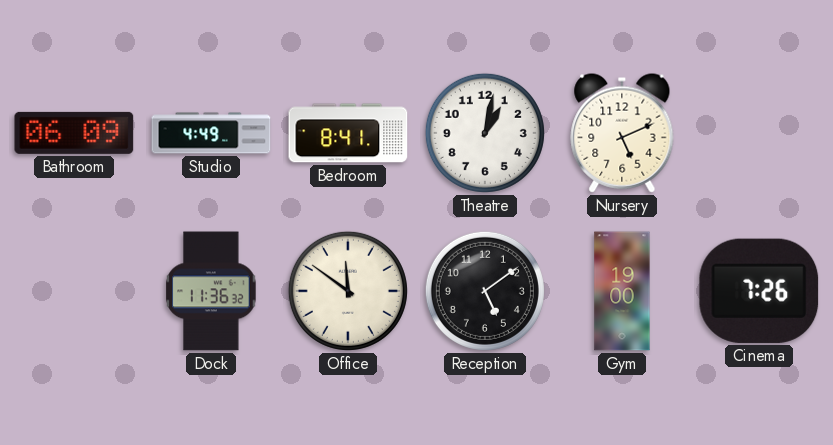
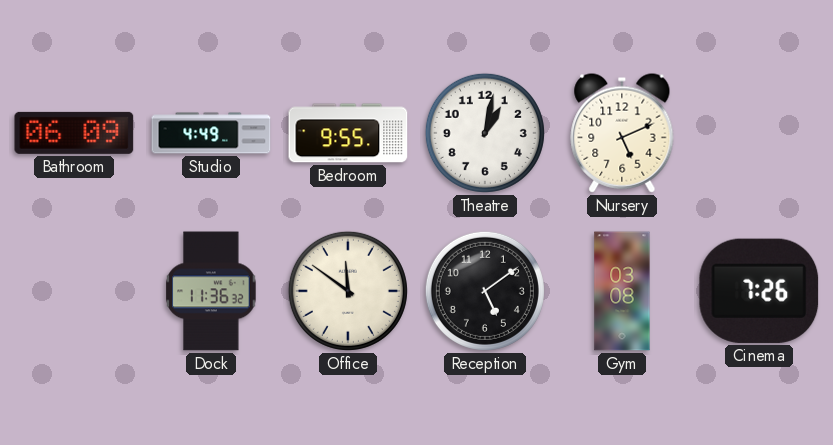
Bedroom: 8:41 -> 9:55
Gym: 19:00 -> 03:08
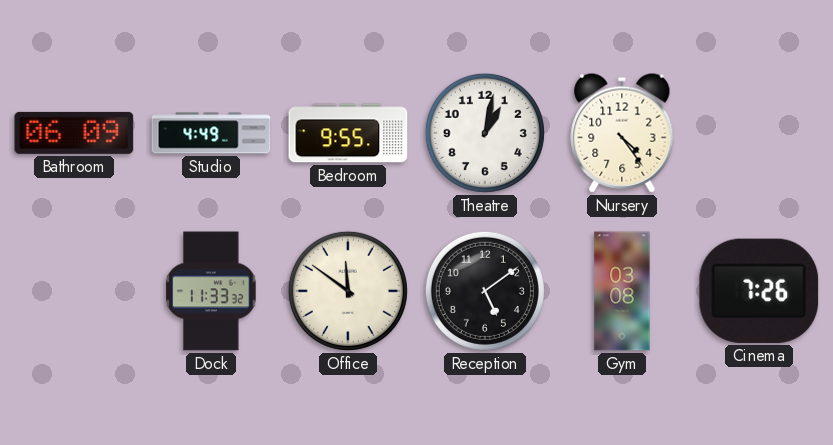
Nursery: 5:11 -> 4:24
Dock: 11:36 -> 11:33
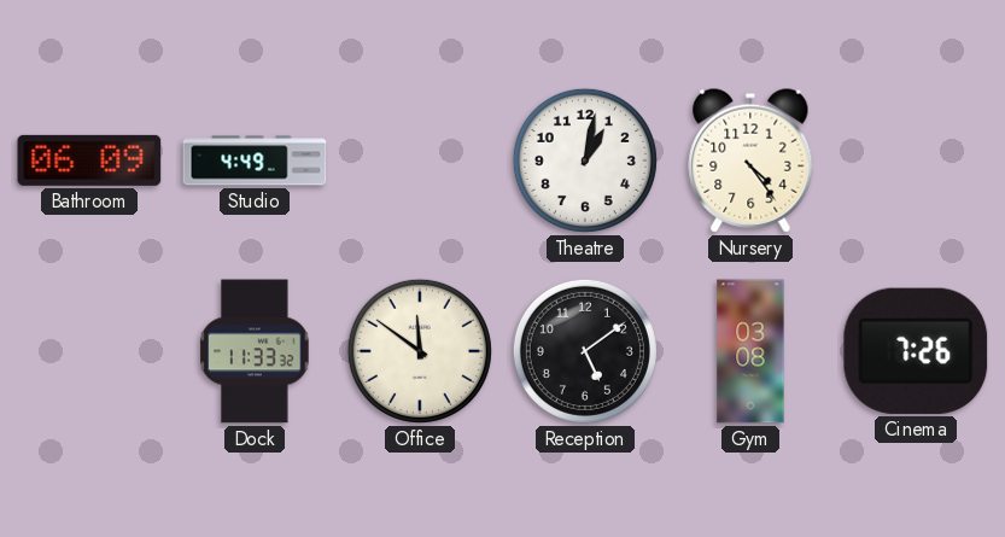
Bedroom: 9:55 -> none
